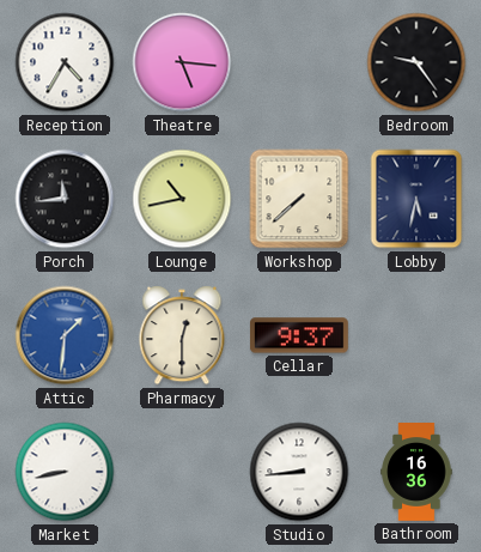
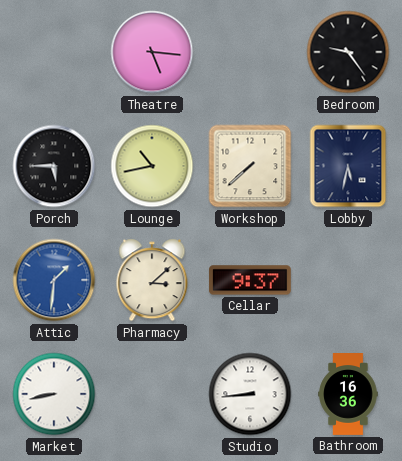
Reception: 4:35 -> none
Porch: 11:44 -> 5:45
Pharmacy: 12:30 -> 3:08
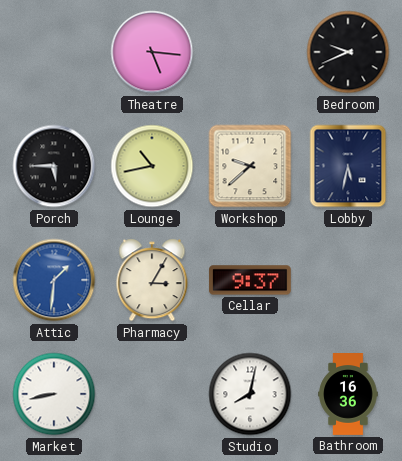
Bedroom: 9:24 -> 9:41
Workshop: 7:38 -> 9:38
Pharmacy: 3:08 -> 3:05
Studio: 8:44 -> 8:02
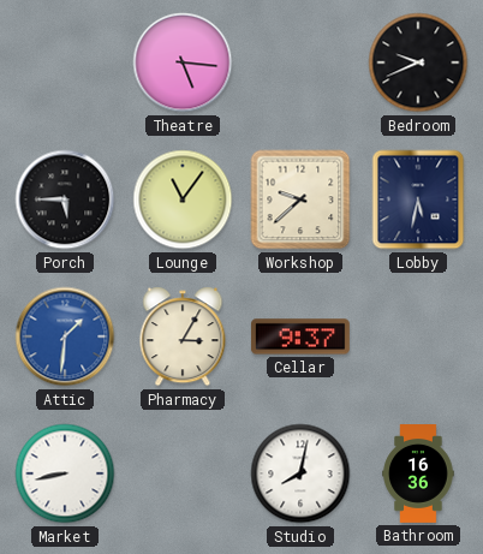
Lounge: 10:43 -> 11:06
